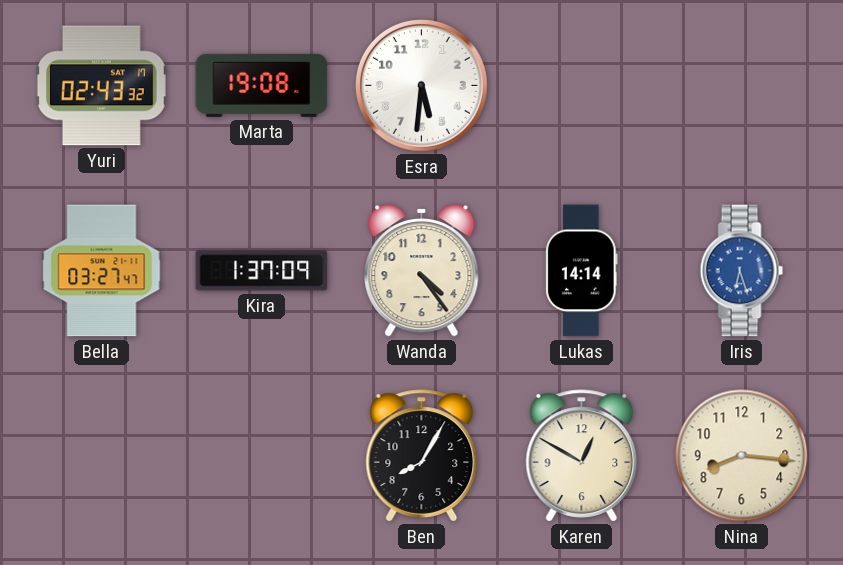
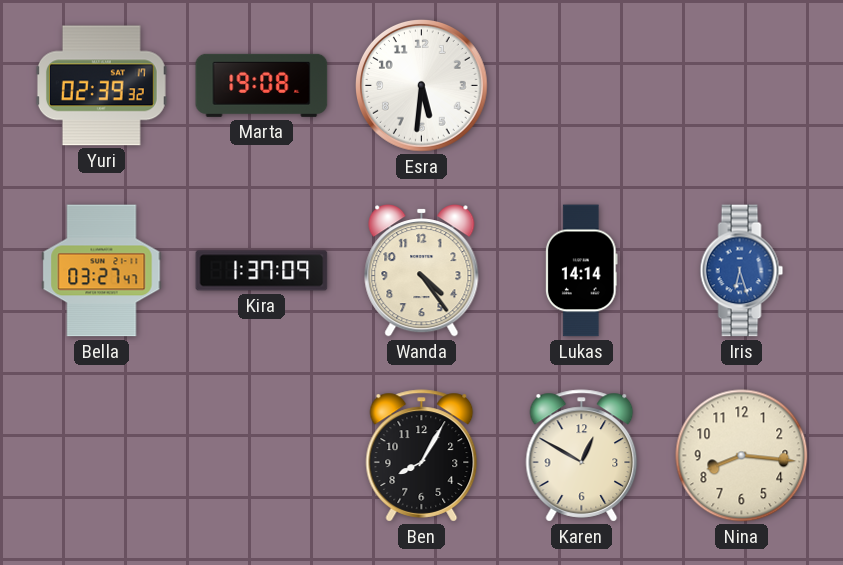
Yuri: 02:43 -> 02:39
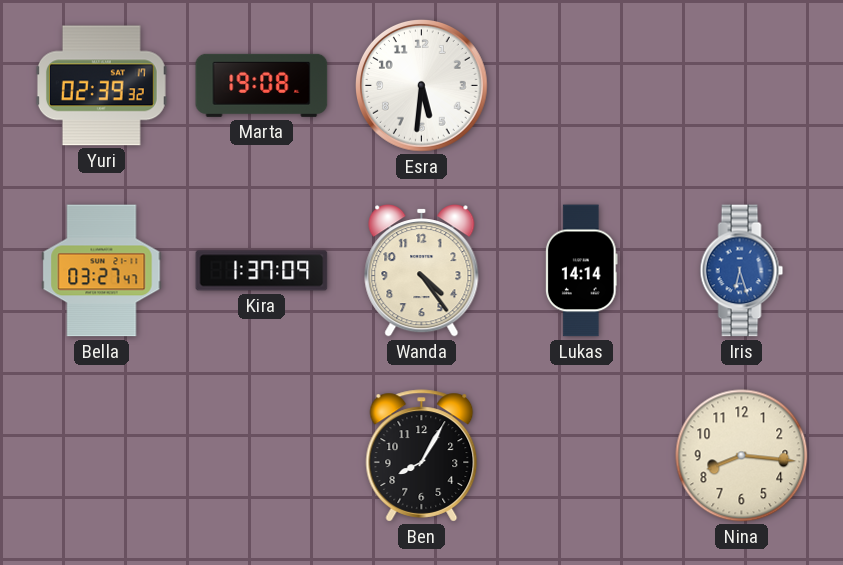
Karen: 12:50 -> none
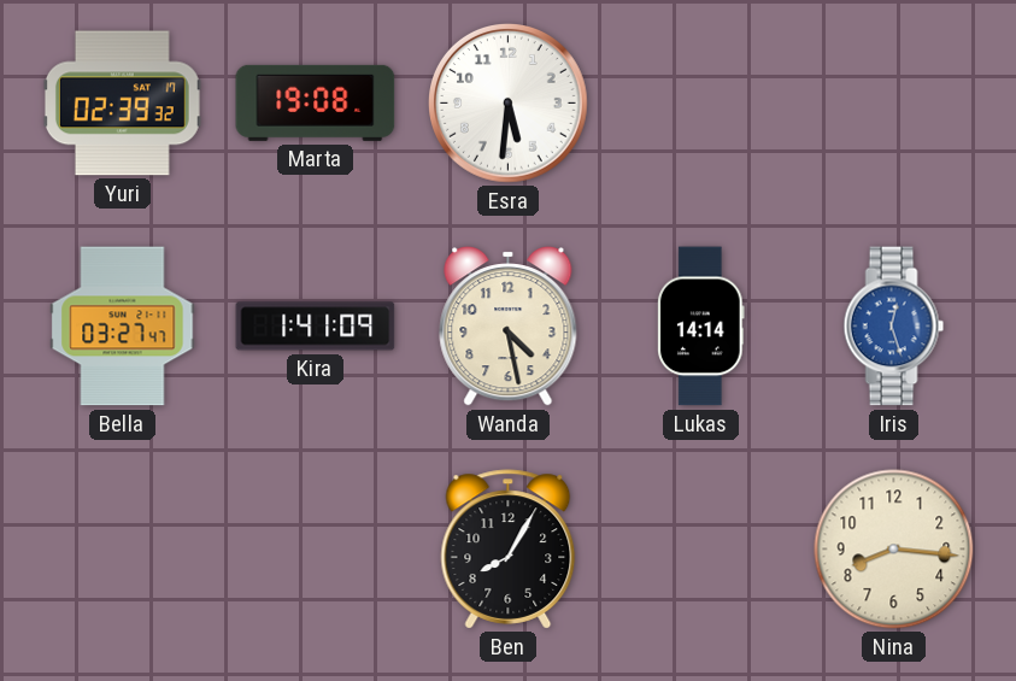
Kira: 1:37 -> 1:41
Wanda: 4:24 -> 4:28
Iris: 6:27 -> 12:27
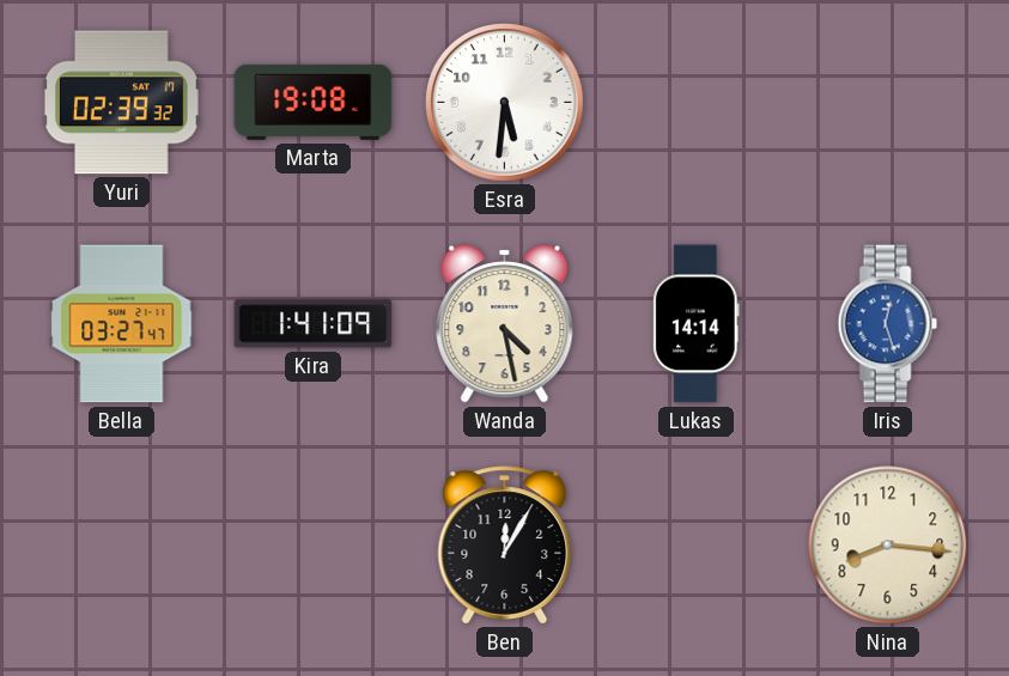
Ben: 8:05 -> 12:05
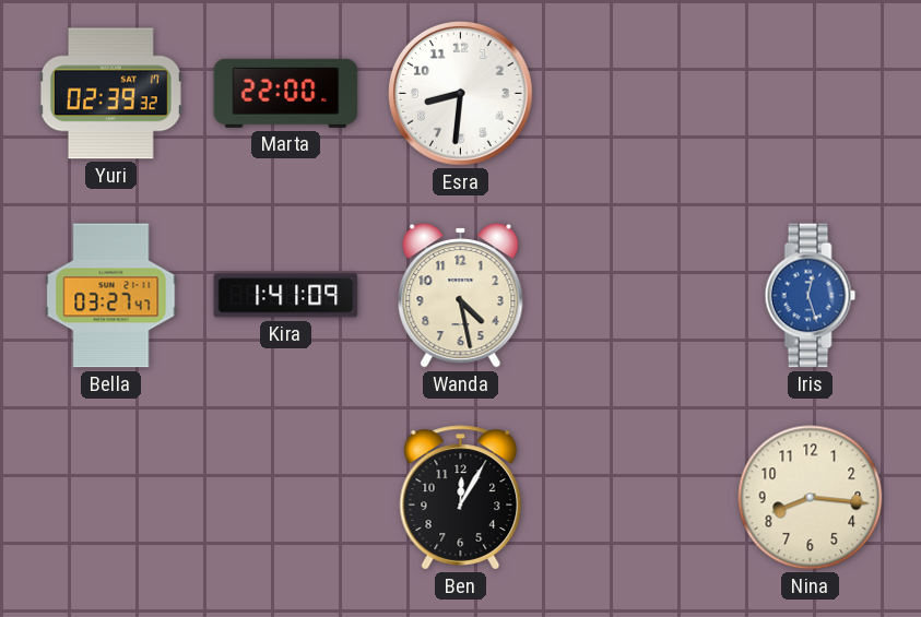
Marta: 19:08 -> 22:00
Esra: 5:31 -> 8:31
Lukas: 14:14 -> none
